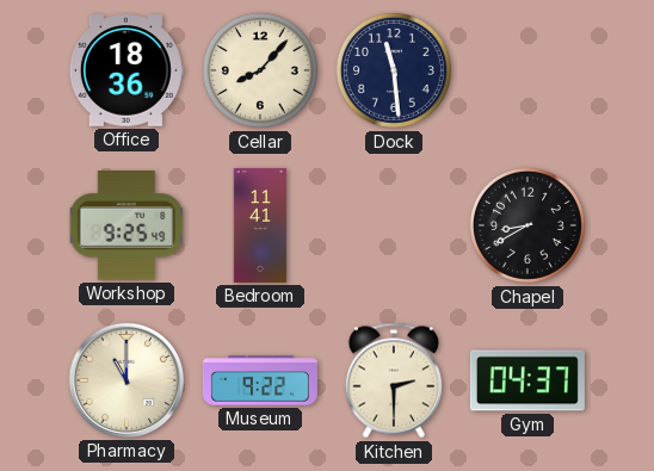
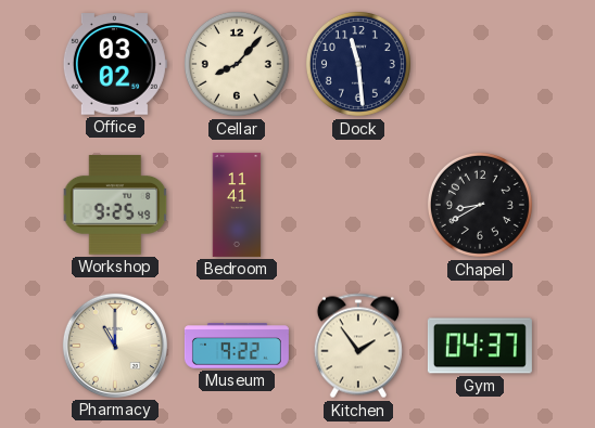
Office: 18:36 -> 03:02
Kitchen: 2:30 -> 1:54
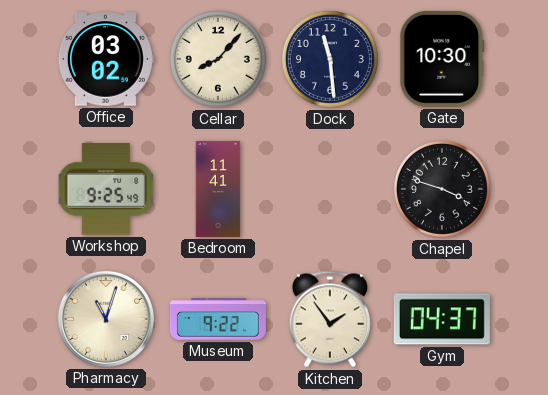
Gate: none -> 10:30
Chapel: 8:40 -> 3:48
Pharmacy: 11:00 -> 11:03
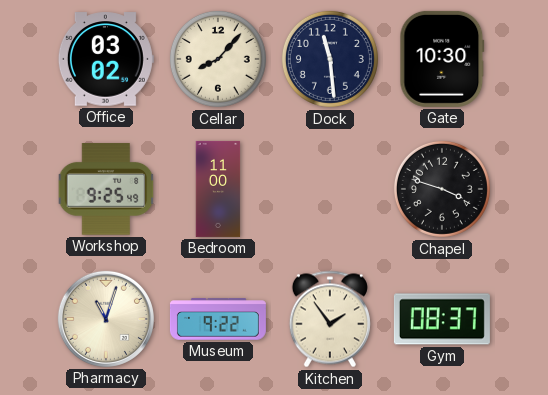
Bedroom: 11:41 -> 11:00
Gym: 04:37 -> 08:37
